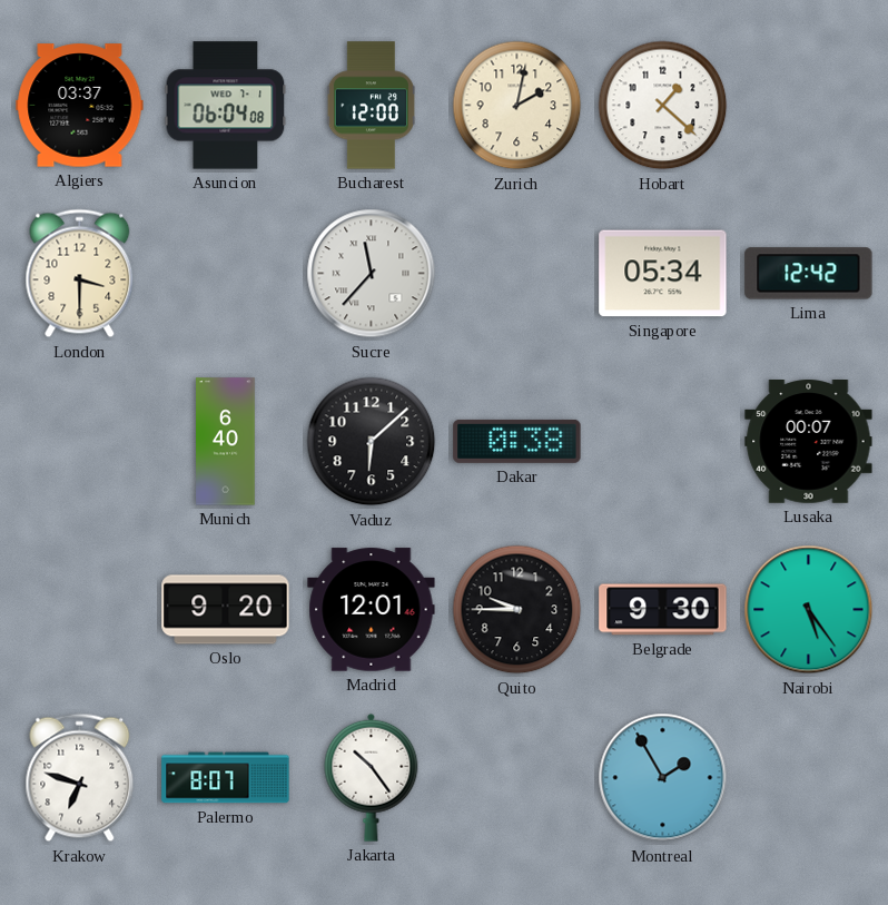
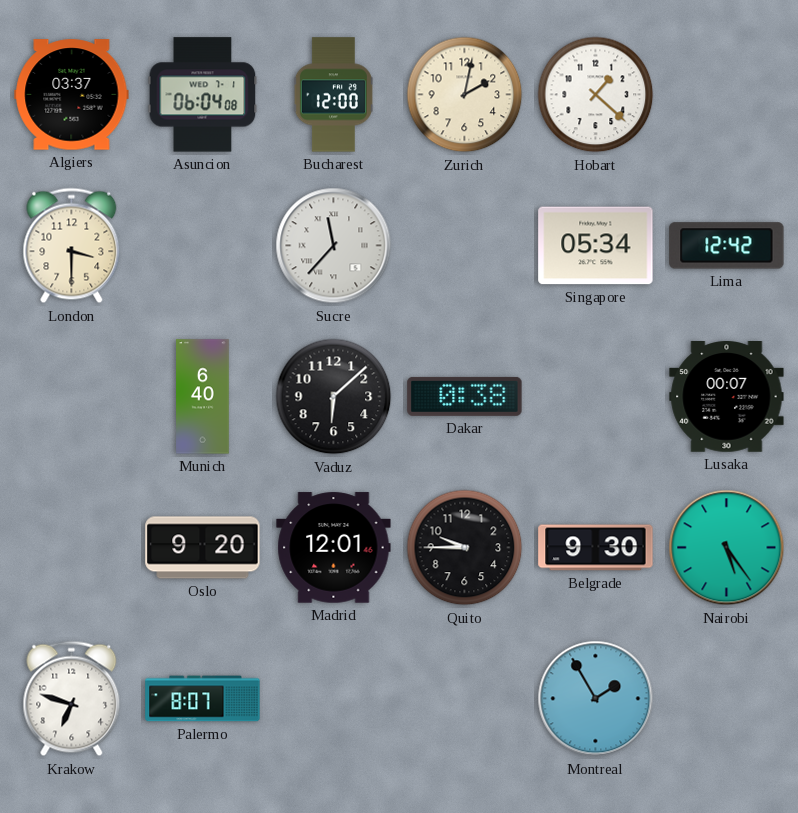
Jakarta: 10:24 -> none
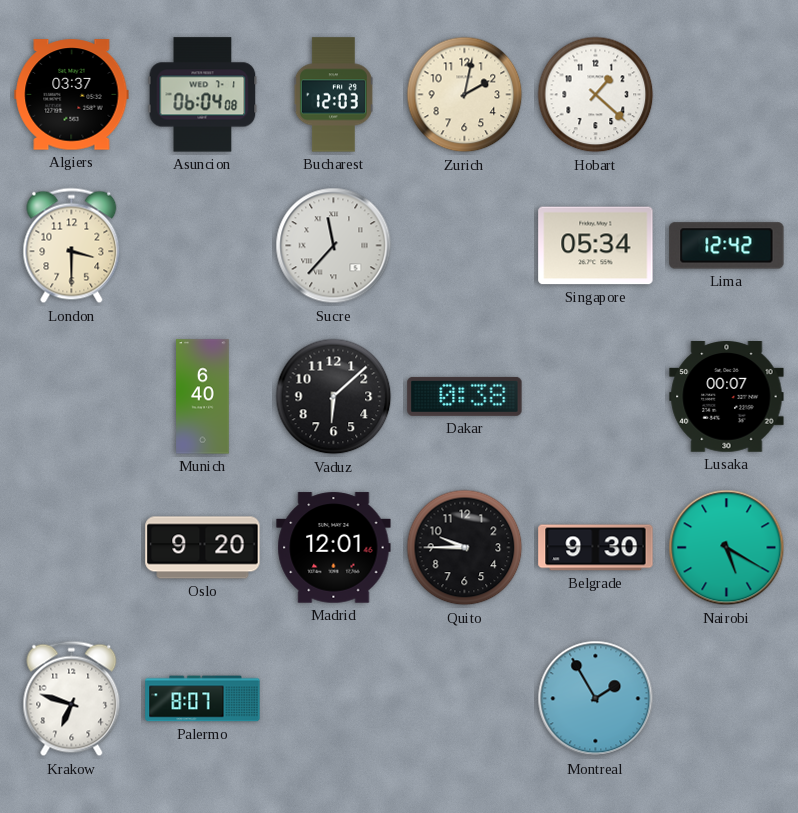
Bucharest: 12:00 -> 12:03
Nairobi: 5:24 -> 5:20
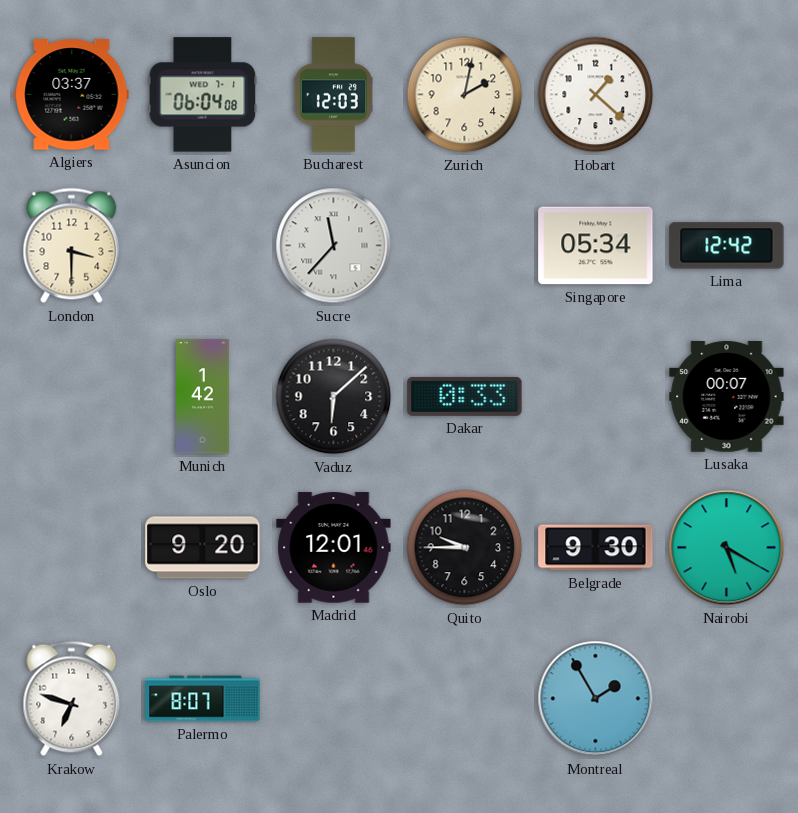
Munich: 6:40 -> 1:42
Dakar: 0:38 -> 0:33
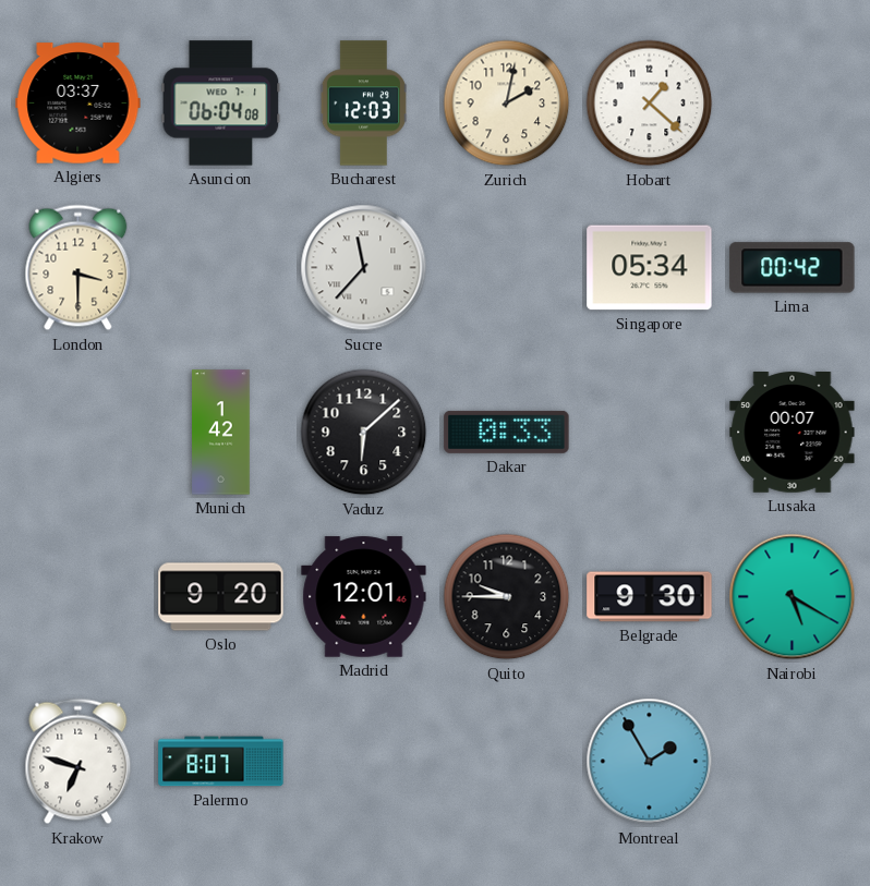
Lima: 12:42 -> 00:42
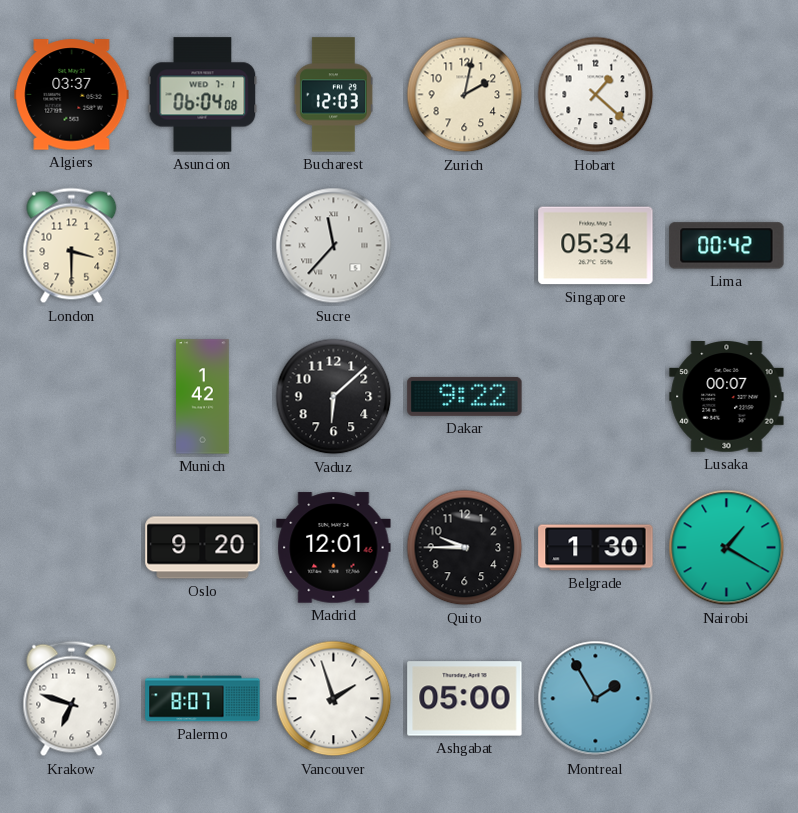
Dakar: 0:33 -> 9:22
Belgrade: 9:30 -> 1:30
Nairobi: 5:20 -> 1:20
Vancouver: none -> 1:57
Ashgabat: none -> 05:00
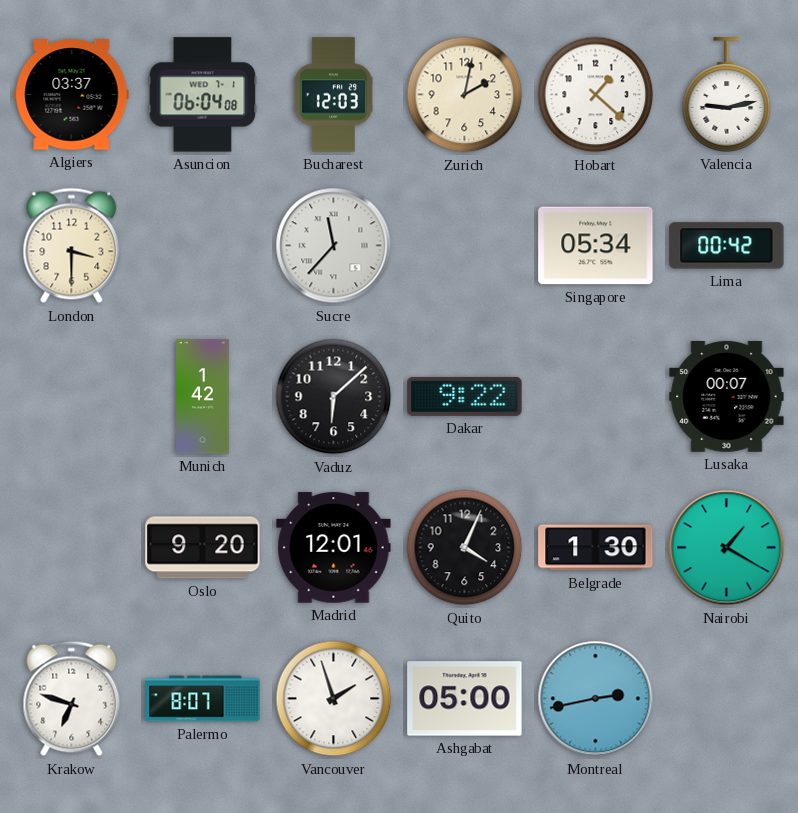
Valencia: none -> 9:13
Quito: 9:45 -> 4:04
Montreal: 1:55 -> 2:43
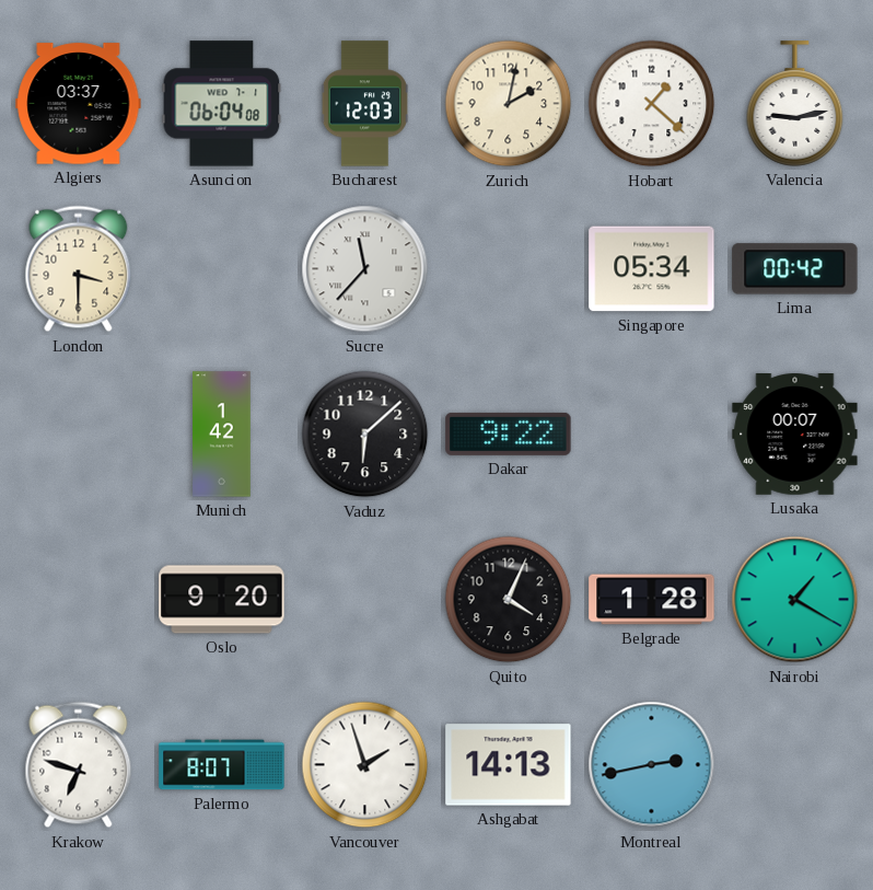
Madrid: 12:01 -> none
Belgrade: 1:30 -> 1:28
Ashgabat: 05:00 -> 14:13
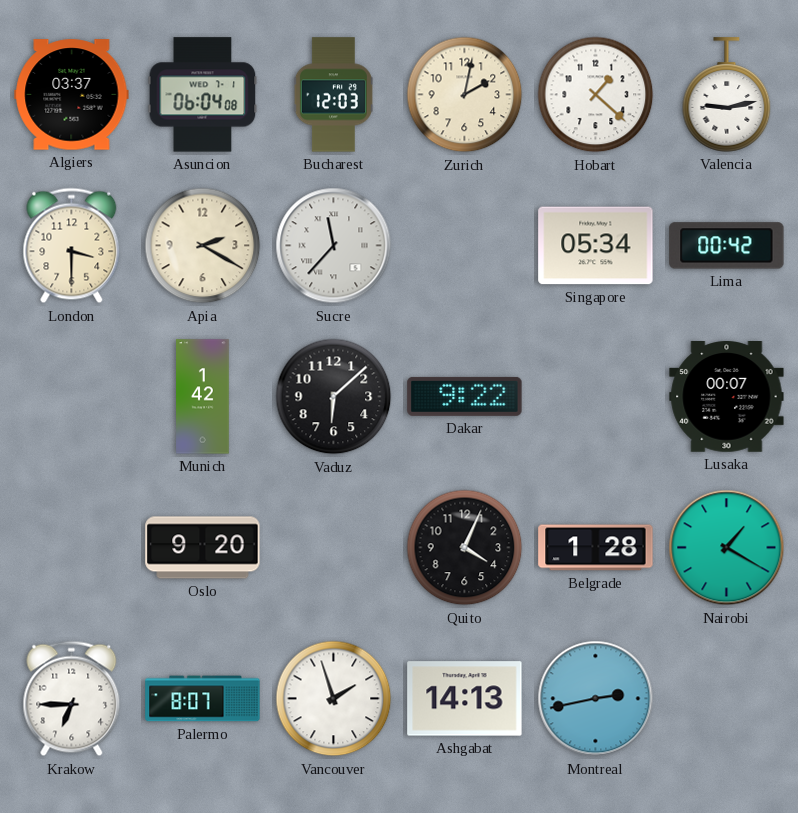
Apia: none -> 2:20
Krakow: 6:48 -> 6:45
